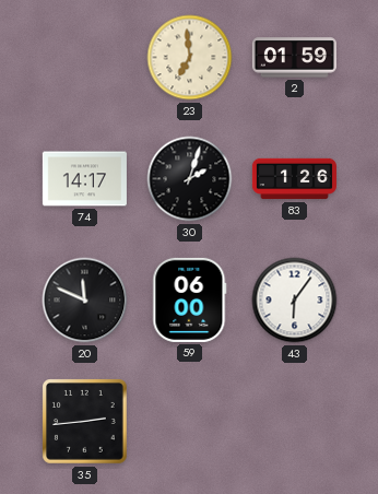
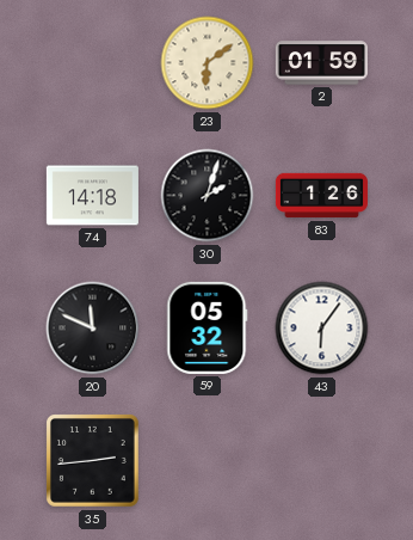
23: 6:59 -> 6:09
74: 14:17 -> 14:18
59: 06:00 -> 05:32
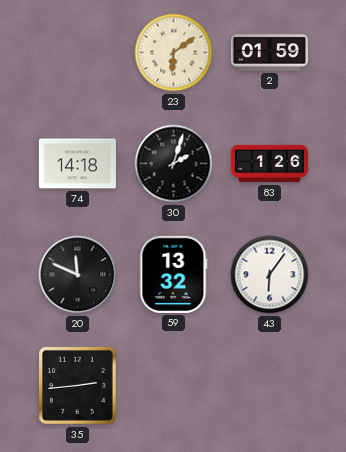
59: 05:32 -> 13:32
